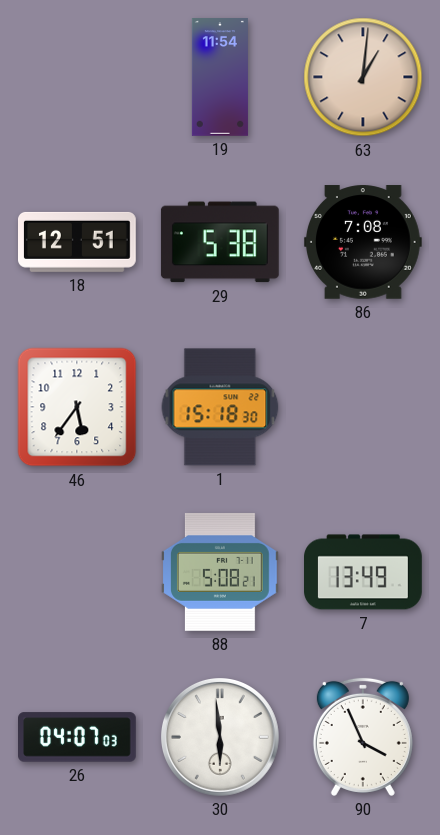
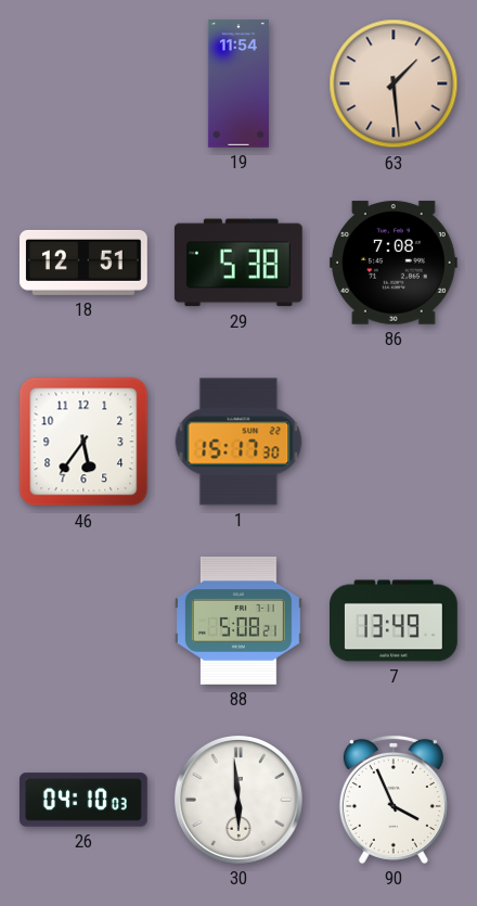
63: 1:01 -> 1:29
1: 15:18 -> 15:17
26: 04:07 -> 04:10
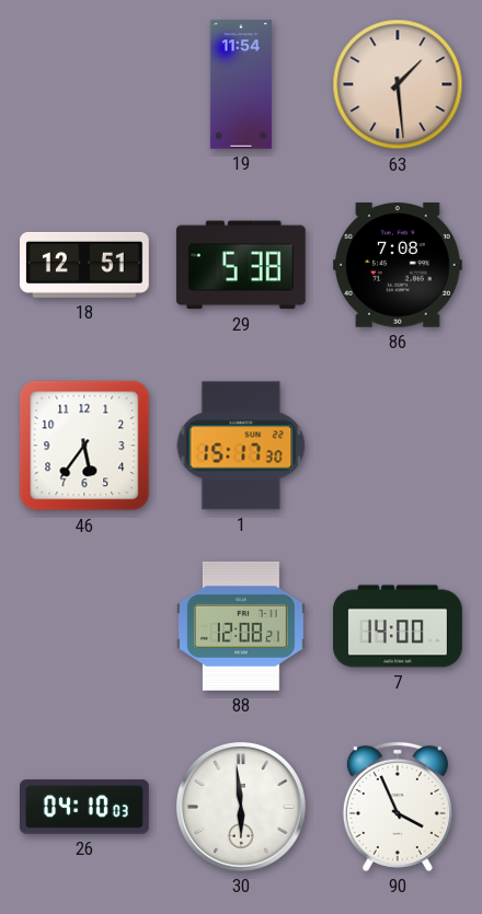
88: 5:08 -> 12:08
7: 13:49 -> 14:00
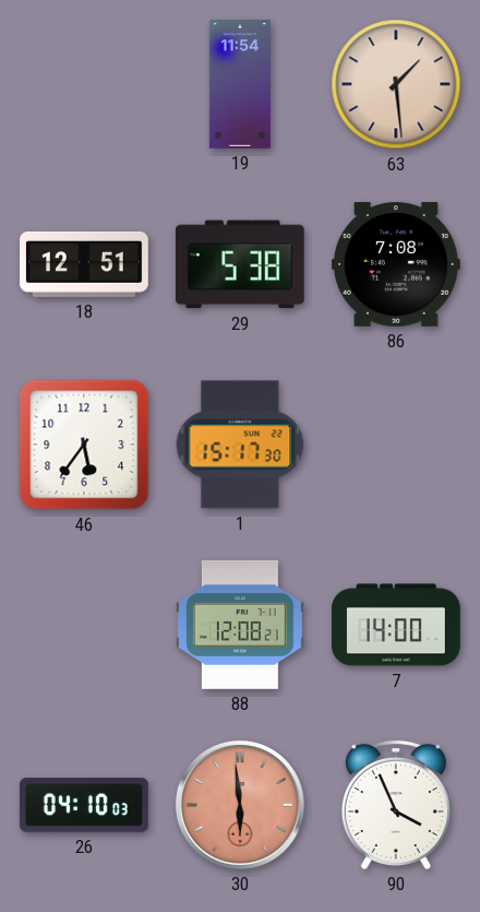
30 dial: white -> salmon
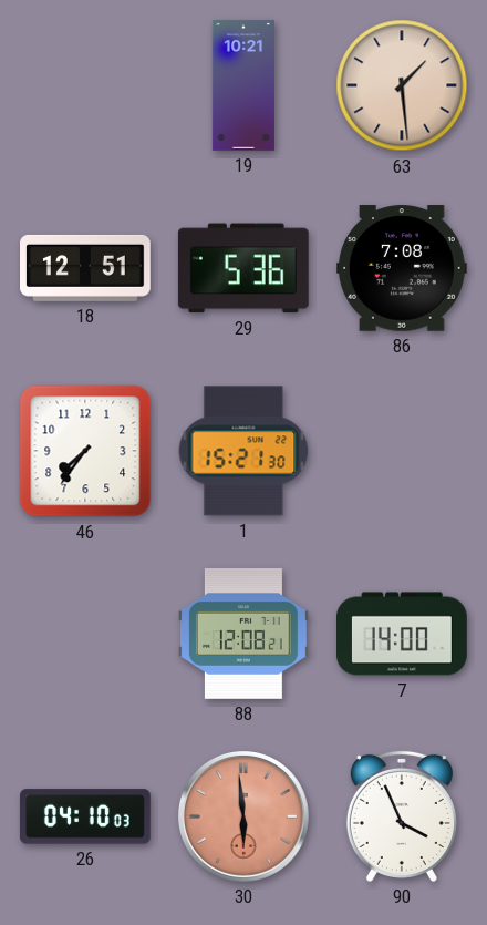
19: 11:54 -> 10:21
29: 5:38 -> 5:36
46: 5:36 -> 7:36
1: 15:17 -> 15:21
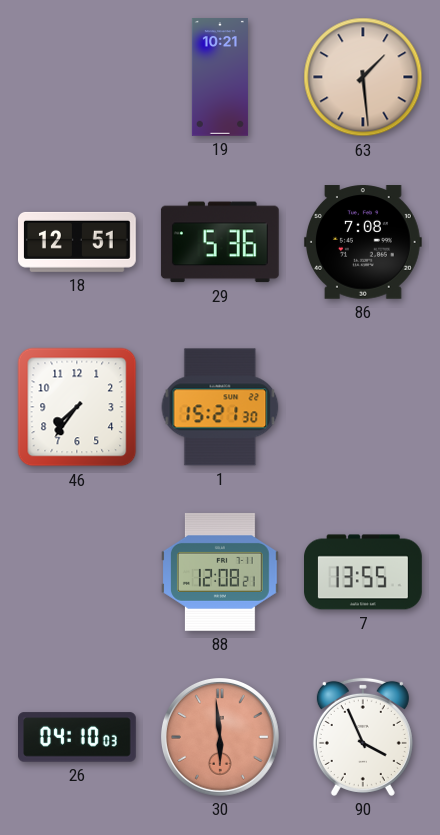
7: 14:00 -> 13:55
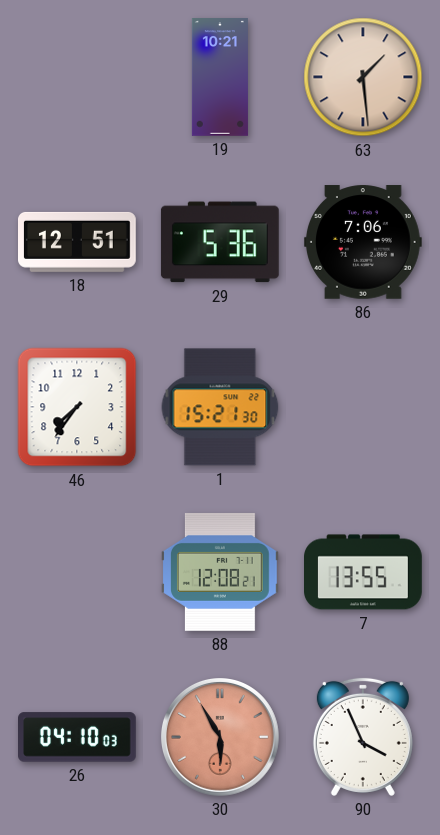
86: 7:08 -> 7:06
30: 5:59 -> 5:55
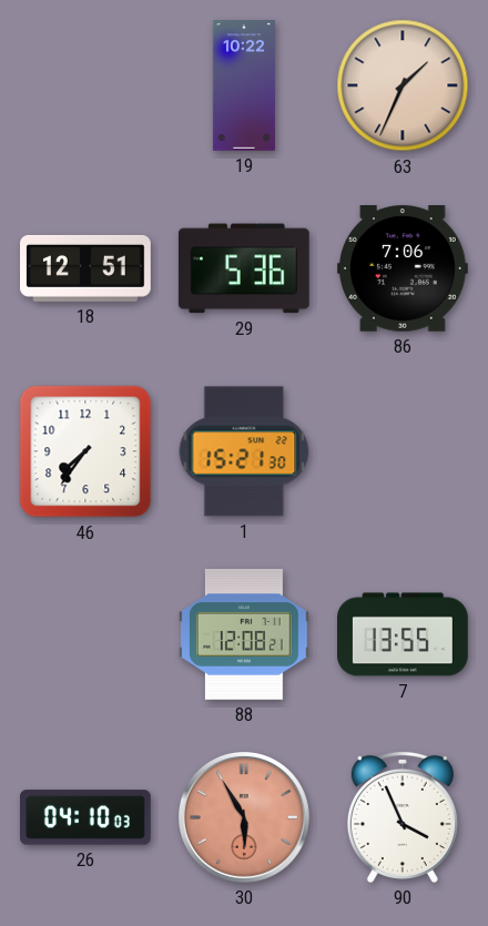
19: 10:21 -> 10:22
63: 1:29 -> 1:34
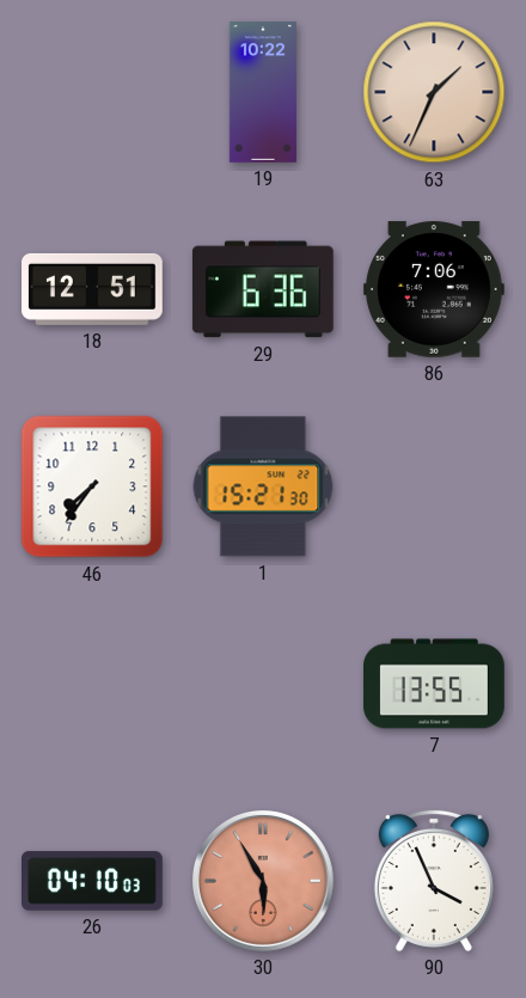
29: 5:36 -> 6:36
88: 12:08 -> none
